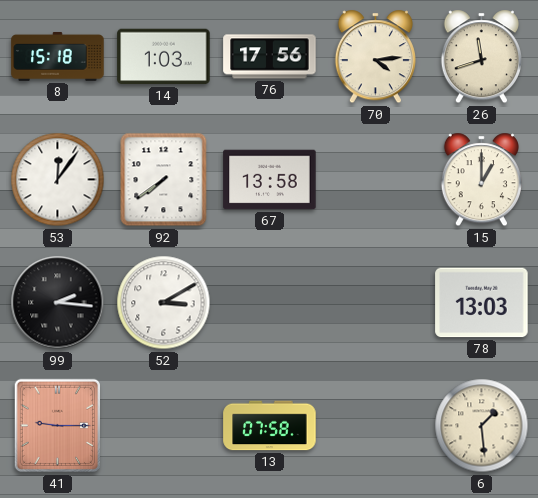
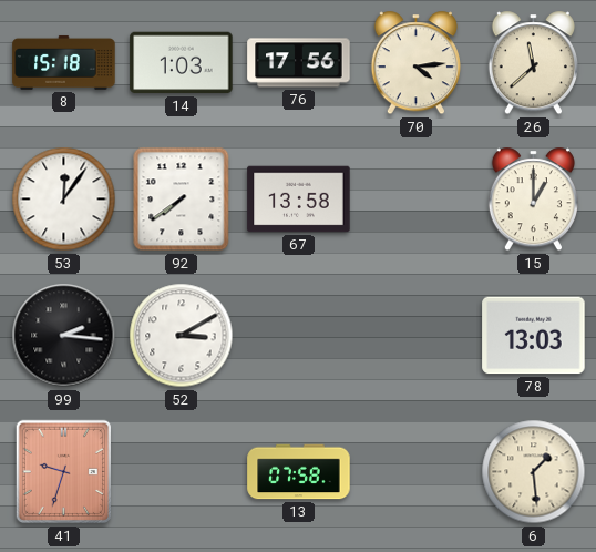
26: 11:42 -> 11:38
41: 9:15 -> 9:33
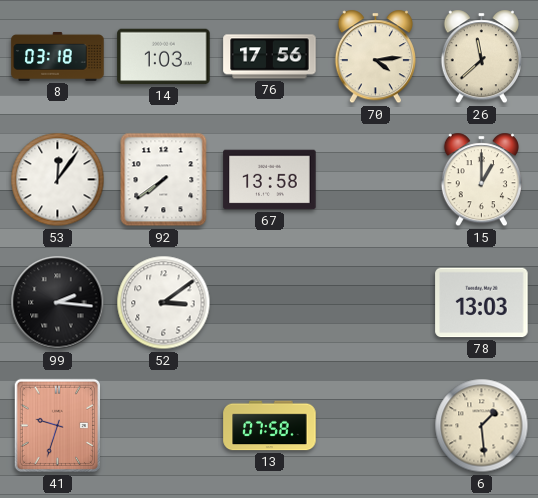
8: 15:18 -> 03:18
52: 3:10 -> 3:09
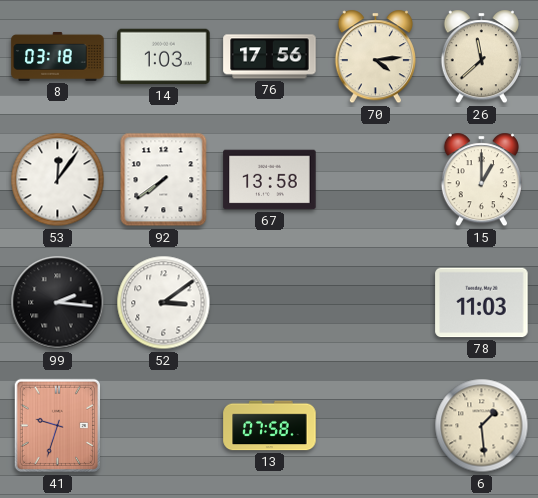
78: 13:03 -> 11:03
